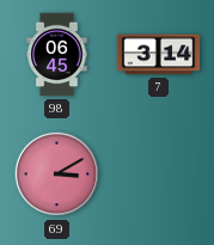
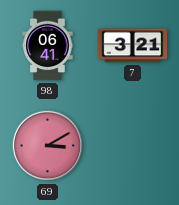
98: 06:45 -> 06:41
7: 3:14 -> 3:21
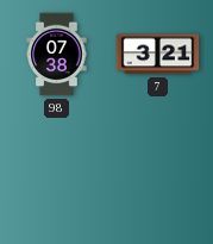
98: 06:41 -> 07:38
69: 3:10 -> none
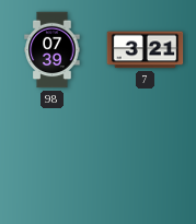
98: 07:38 -> 07:39
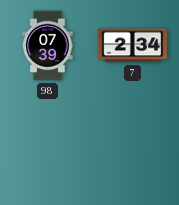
7: 3:21 -> 2:34
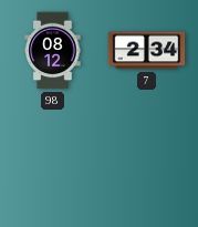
98: 07:39 -> 08:12
